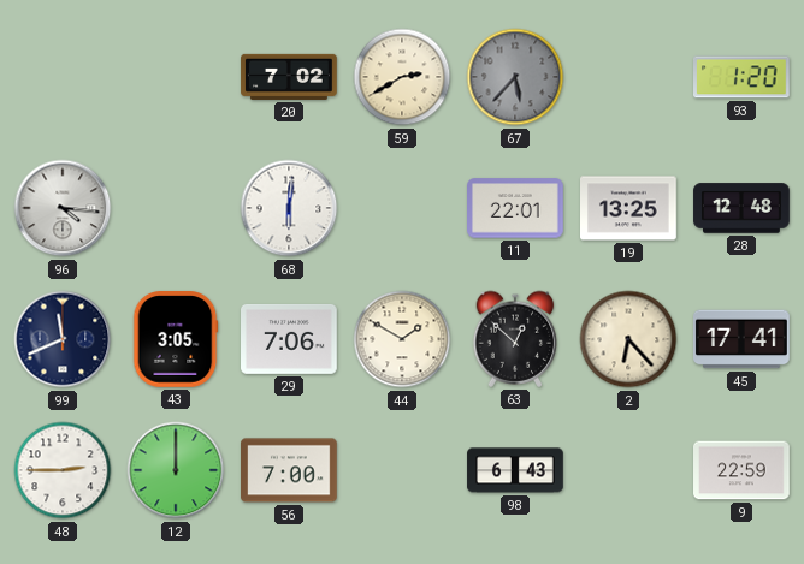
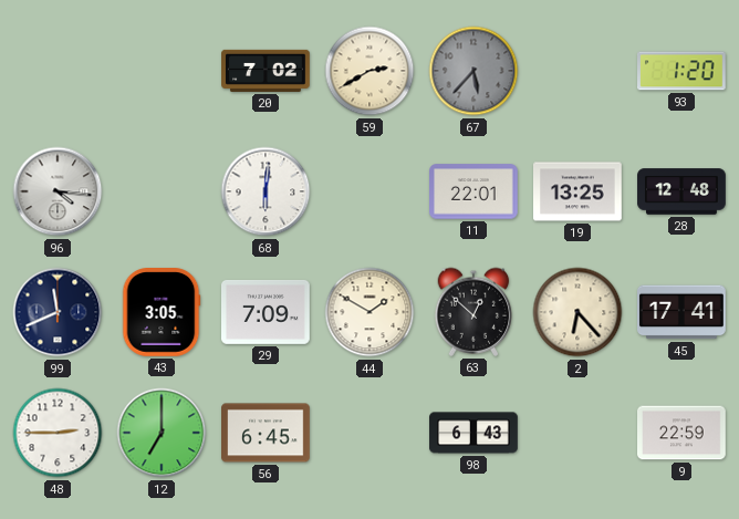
29: 7:06 -> 7:09
12: 12:00 -> 7:00
56: 7:00 -> 6:45
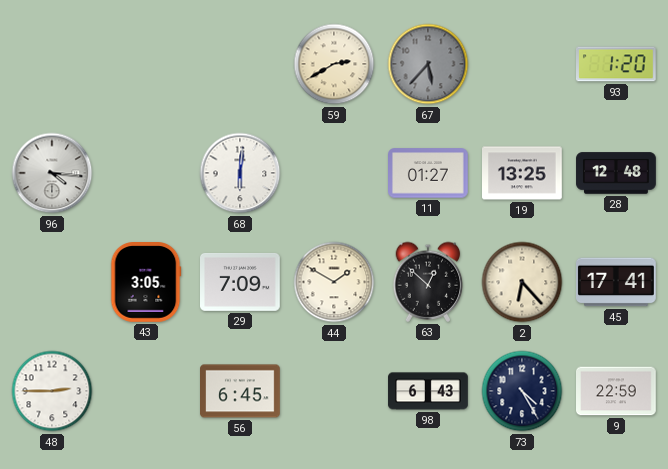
20: 7:02 -> none
11: 22:01 -> 01:27
99: 11:41 -> none
12: 7:00 -> none
73: none -> 4:25
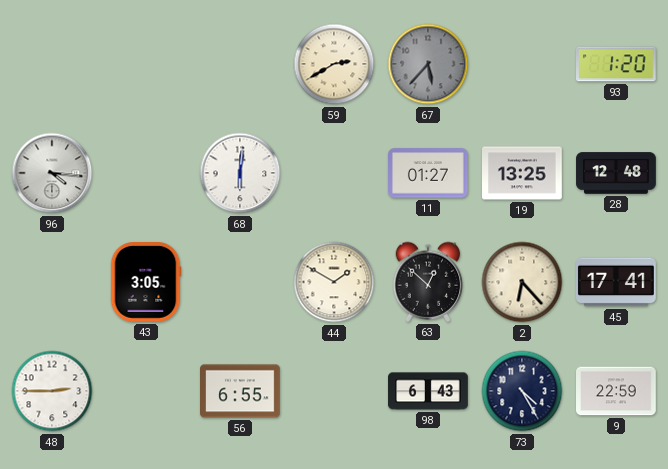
29: 7:09 -> none
56: 6:45 -> 6:55
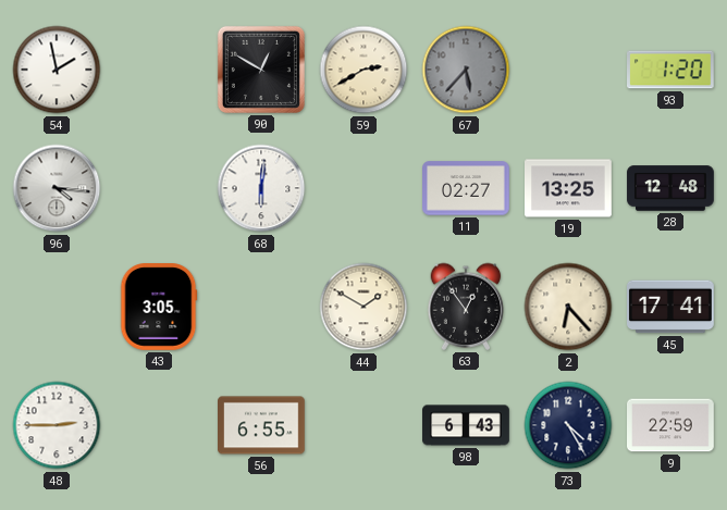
54: none -> 1:58
90: none -> 12:50
11: 01:27 -> 02:27
63: 12:52 -> 12:54
